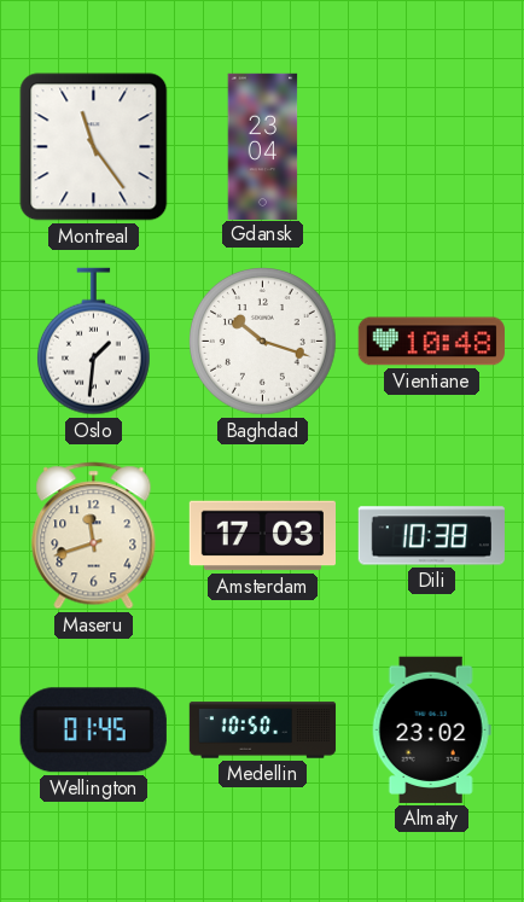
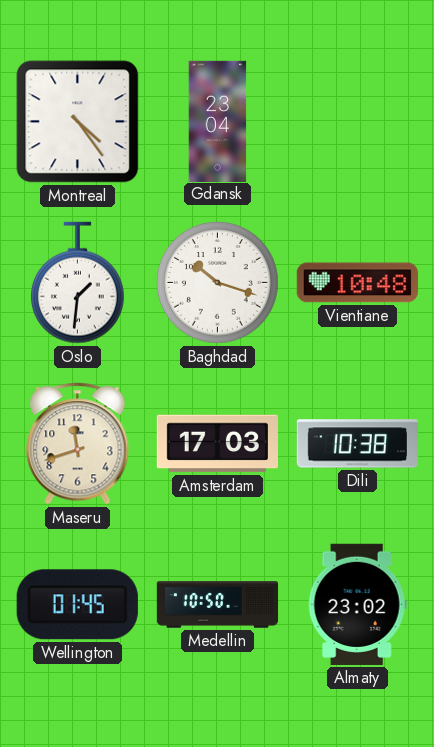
Montreal: 11:24 -> 4:24
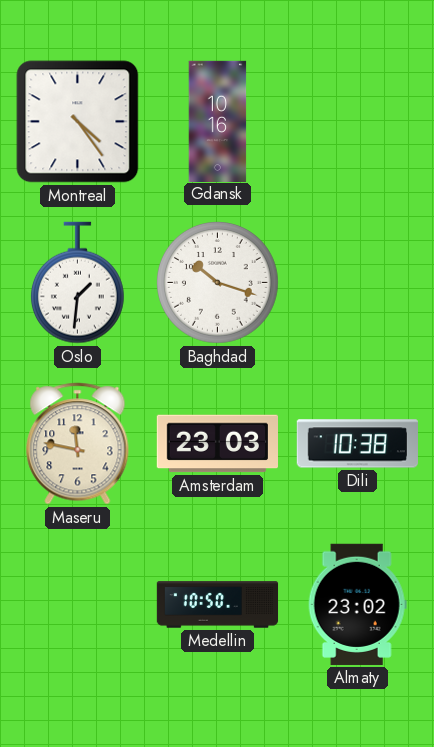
Gdansk: 23:04 -> 10:16
Vientiane: 10:48 -> none
Maseru: 11:42 -> 11:47
Amsterdam: 17:03 -> 23:03
Wellington: 01:45 -> none
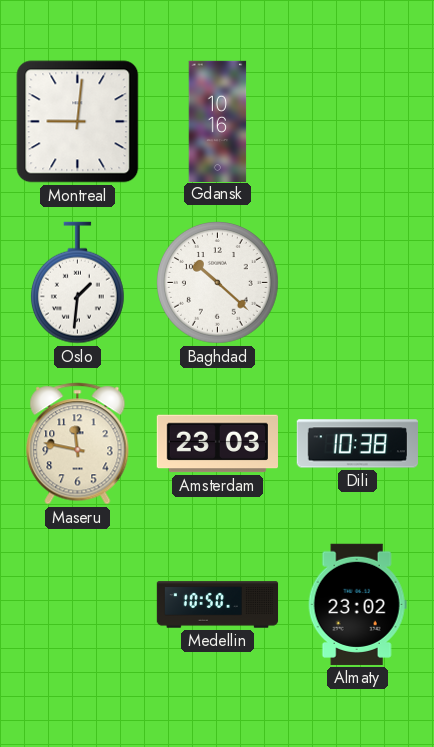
Montreal: 4:24 -> 9:01
Baghdad: 10:18 -> 10:22
